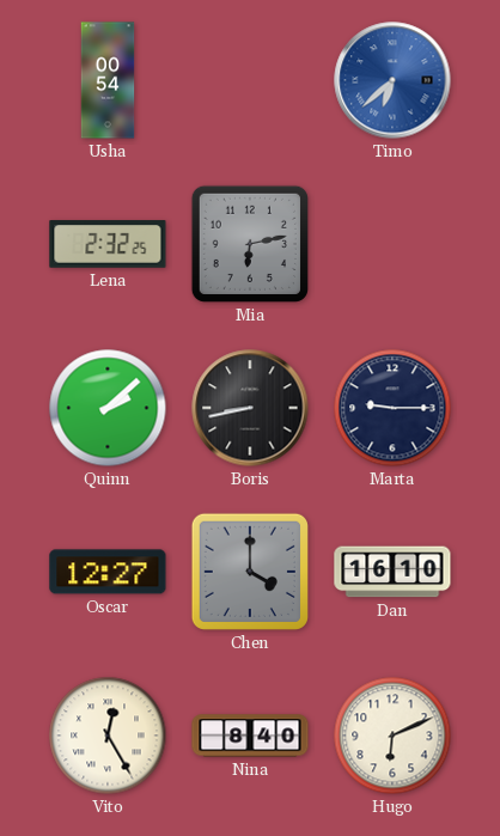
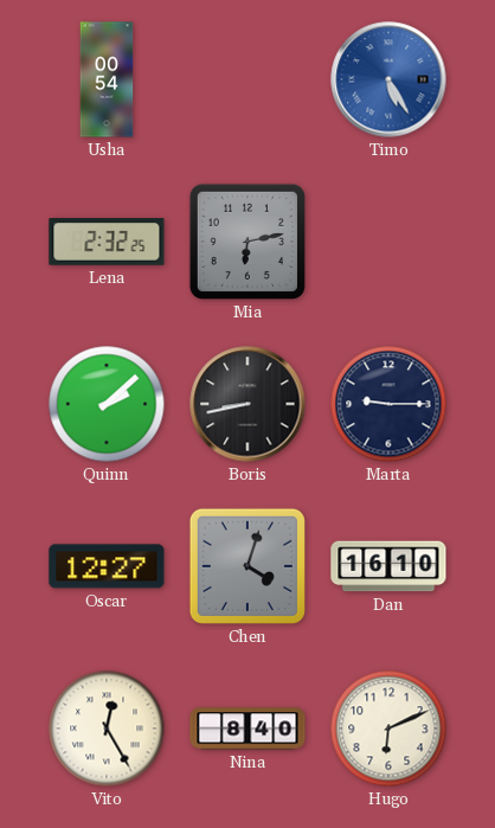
Timo: 6:38 -> 5:25
Chen: 4:00 -> 4:03
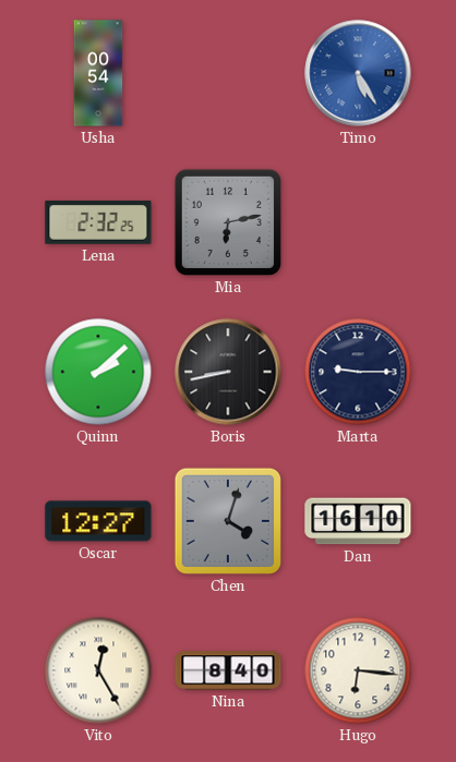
Hugo: 6:11 -> 6:16
